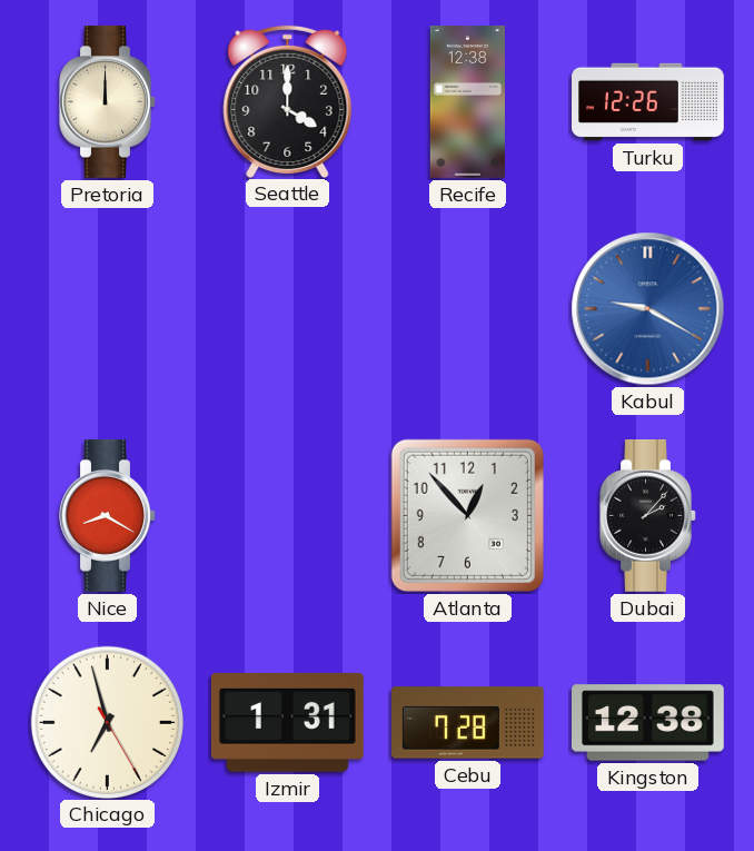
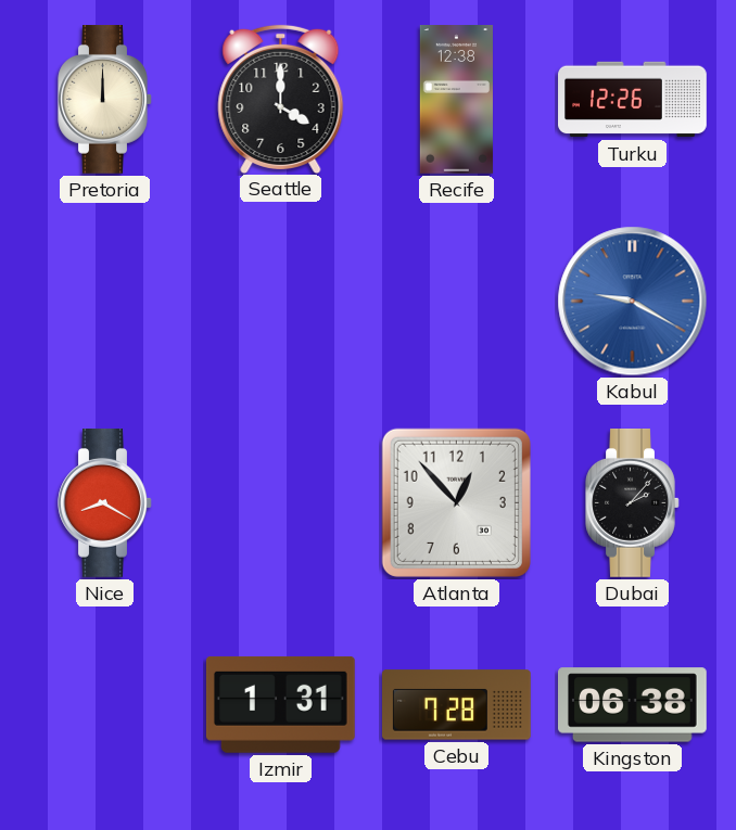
Chicago: 6:57 -> none
Kingston: 12:38 -> 06:38
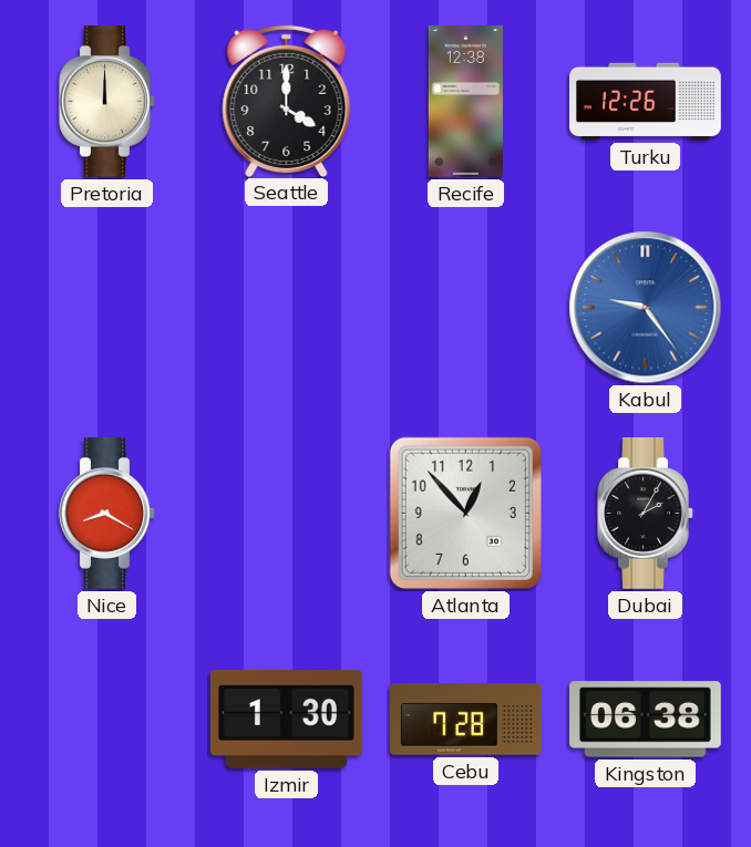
Kabul: 9:20 -> 9:24
Dubai: 2:07 -> 2:05
Izmir: 1:31 -> 1:30
